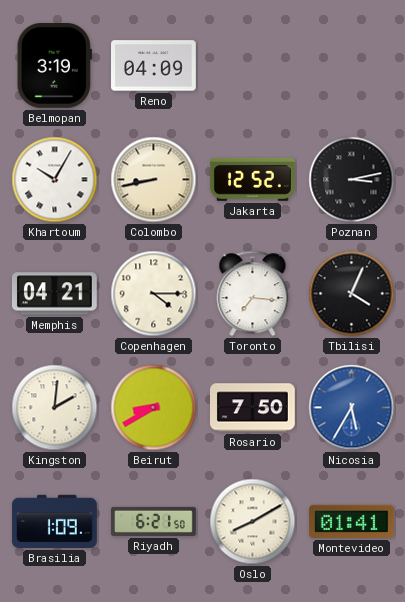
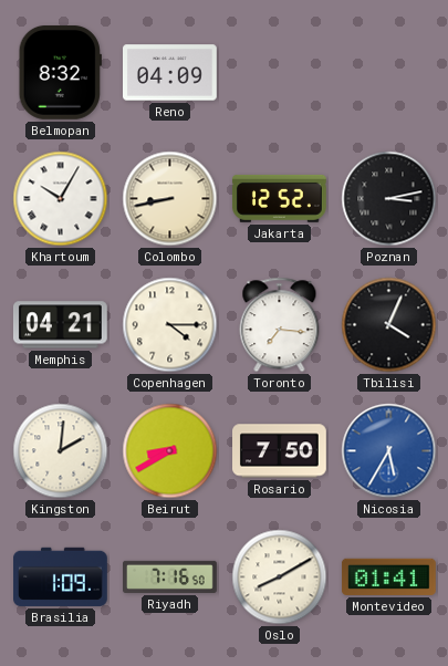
Belmopan: 3:19 -> 8:32
Riyadh: 6:21 -> 7:16
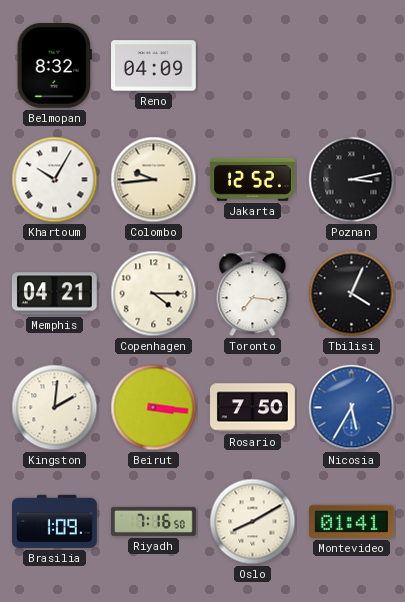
Colombo: 8:43 -> 9:44
Beirut: 8:40 -> 3:16
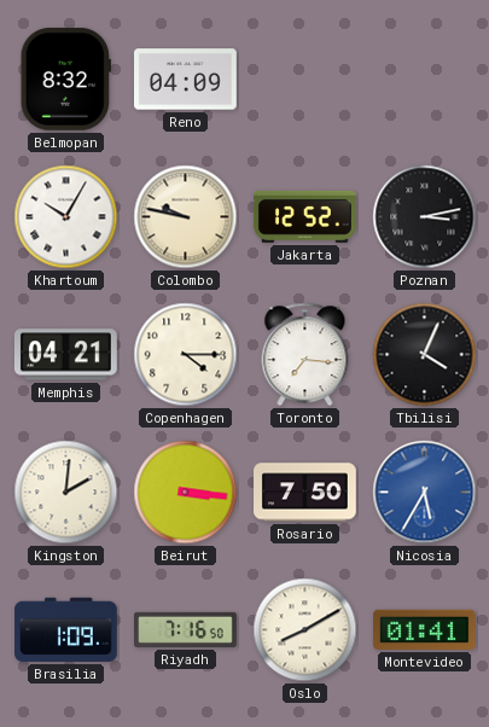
Colombo: 9:44 -> 9:47
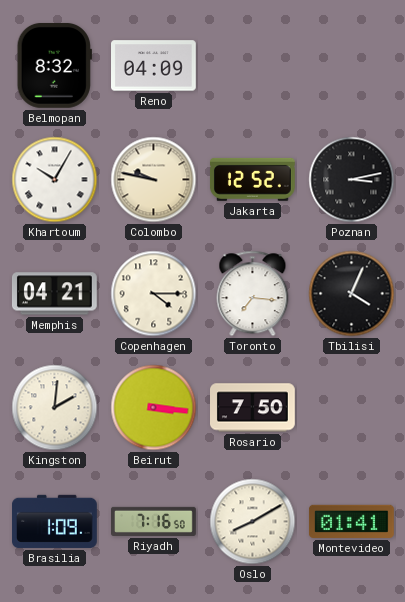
Nicosia: 5:35 -> none
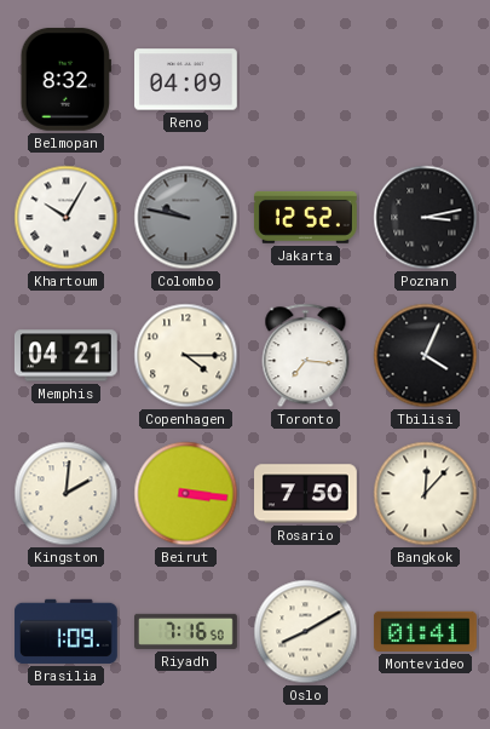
Colombo dial: cream -> grey
Bangkok: none -> 12:07
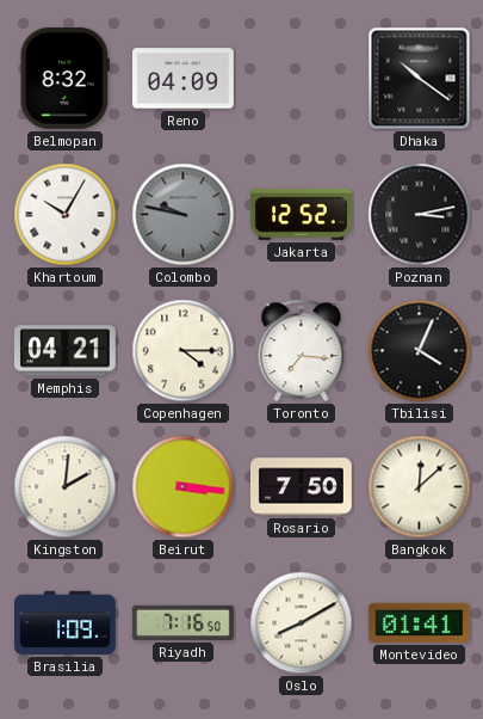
Dhaka: none -> 10:21
Bangkok: 12:07 -> 12:08
